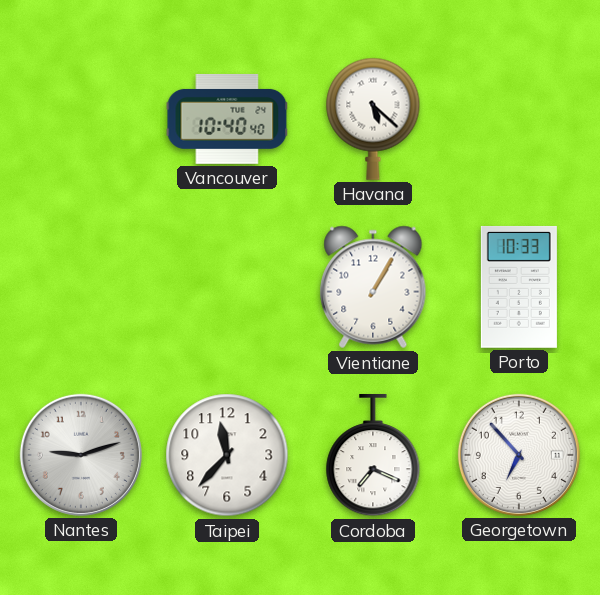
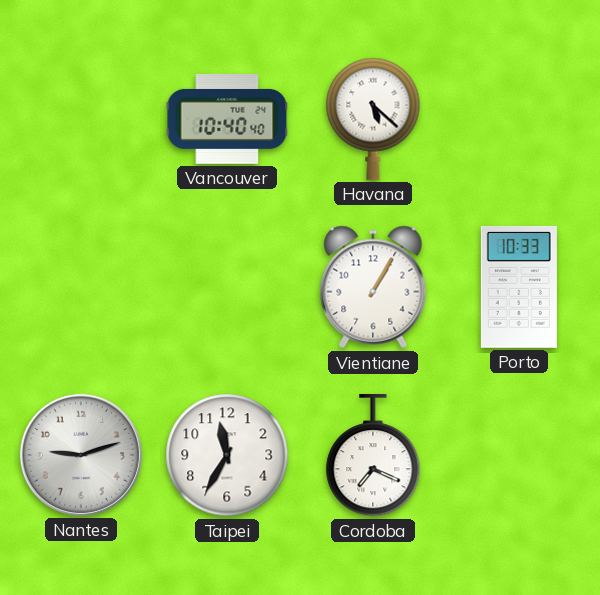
Taipei: 11:37 -> 11:35
Georgetown: 6:53 -> none
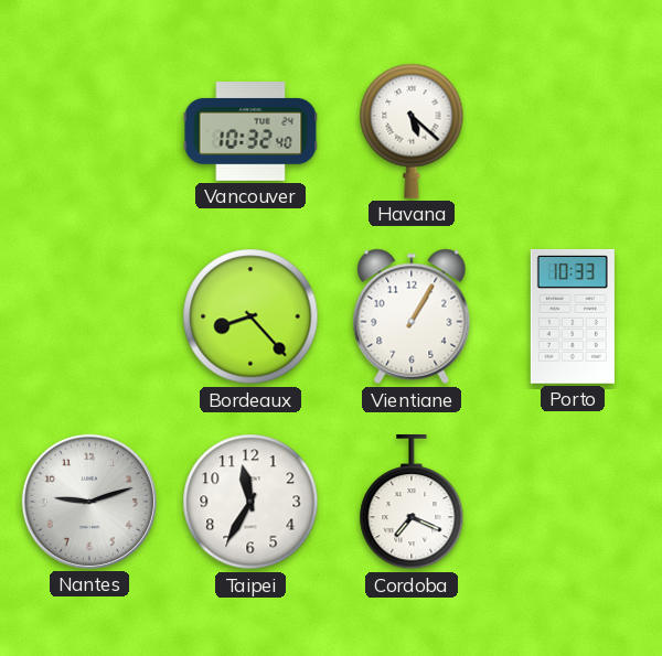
Vancouver: 10:40 -> 10:32
Bordeaux: none -> 8:23
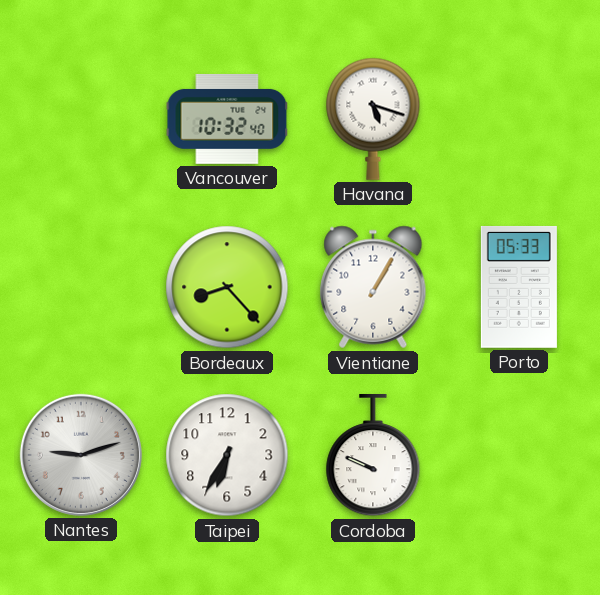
Havana: 5:22 -> 5:18
Porto: 10:33 -> 05:33
Taipei: 11:35 -> 6:35
Cordoba: 7:19 -> 9:49
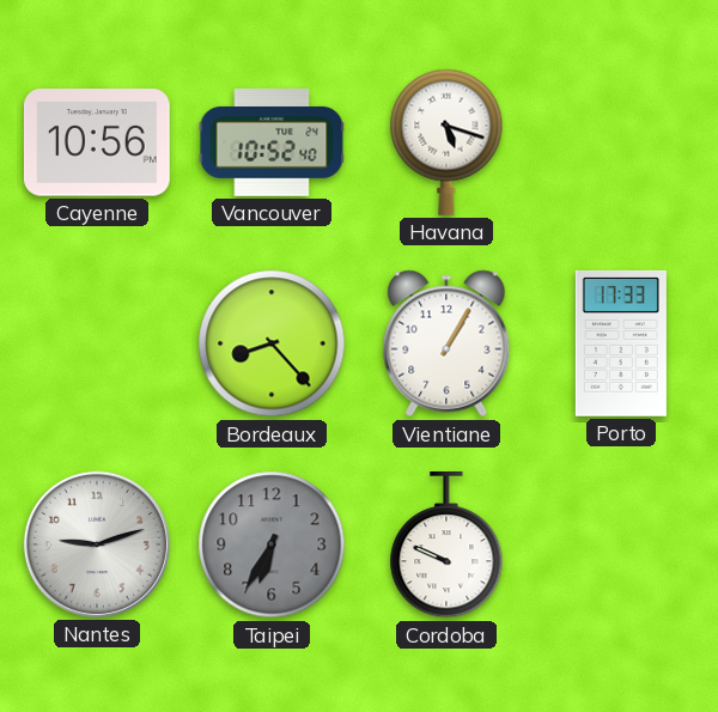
Cayenne: none -> 10:56
Vancouver: 10:32 -> 10:52
Porto: 05:33 -> 17:33
Taipei dial: white -> grey
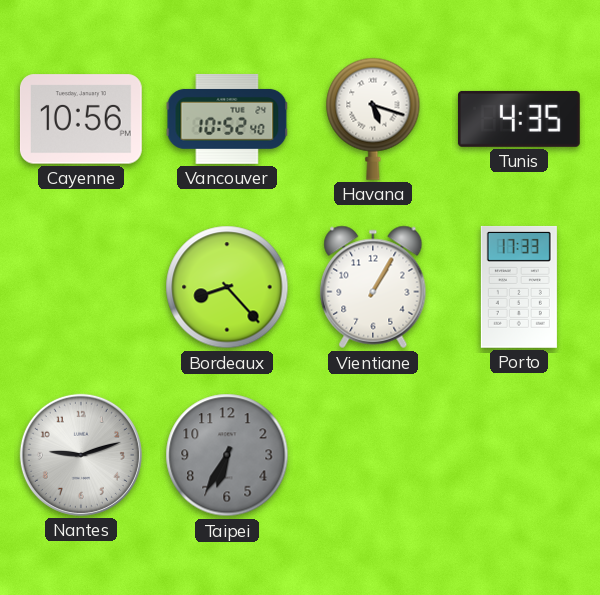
Tunis: none -> 4:35
Cordoba: 9:49 -> none
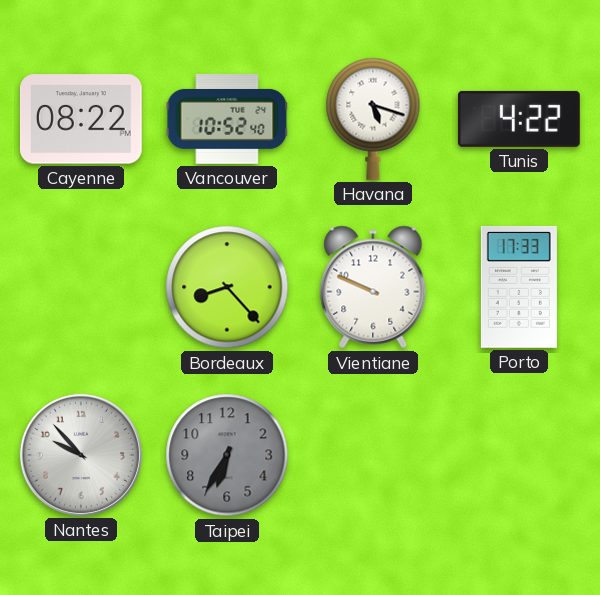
Cayenne: 10:56 -> 08:22
Tunis: 4:35 -> 4:22
Vientiane: 1:05 -> 9:49
Nantes: 9:12 -> 9:53
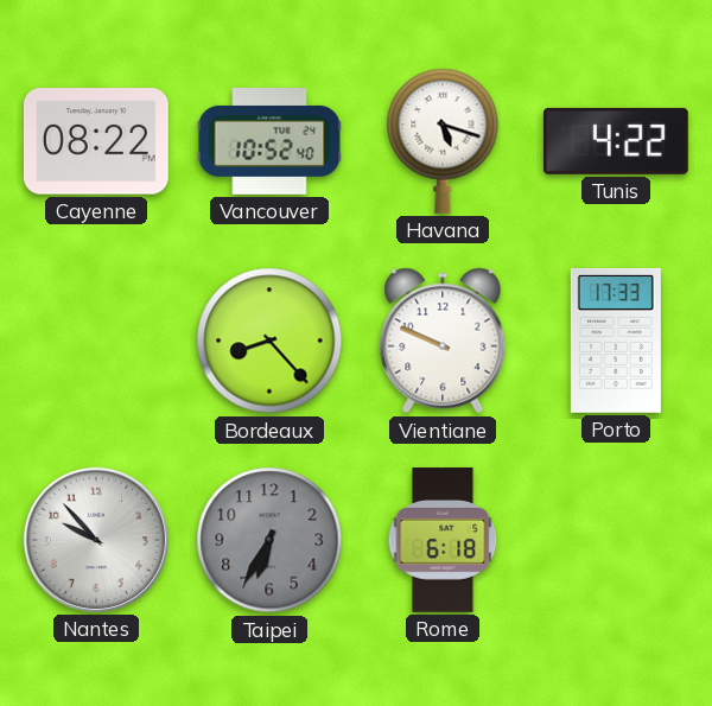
Rome: none -> 6:18
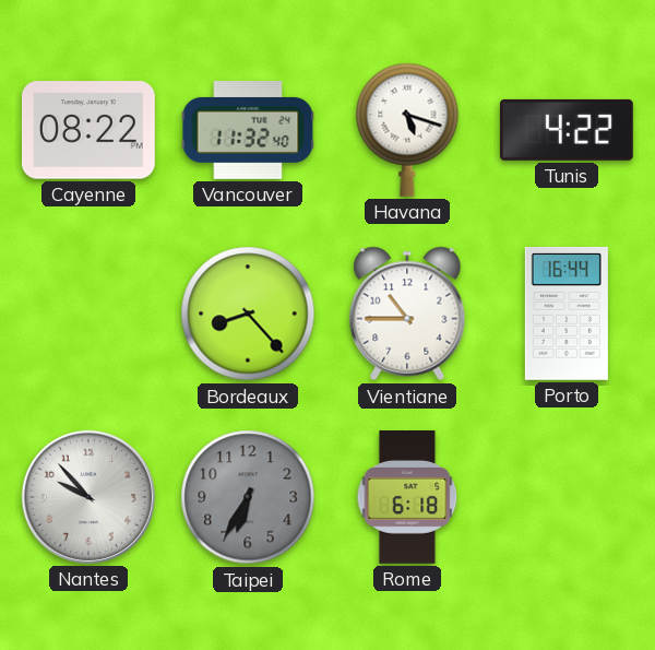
Vancouver: 10:52 -> 11:32
Vientiane: 9:49 -> 10:45
Porto: 17:33 -> 16:44
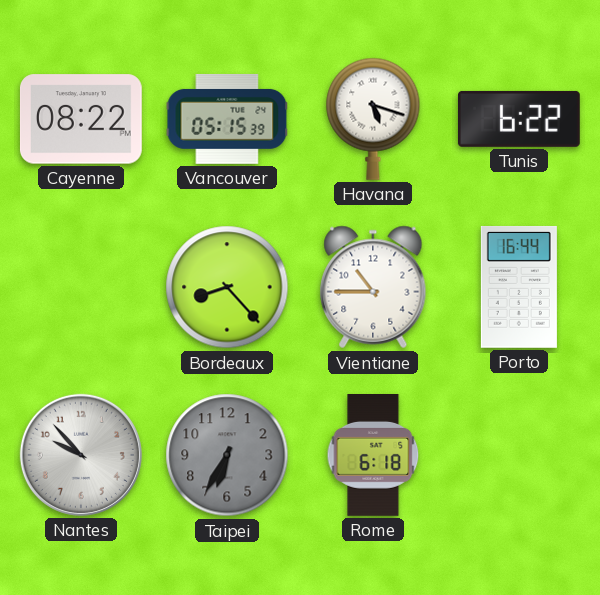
Vancouver: 11:32 -> 05:15
Tunis: 4:22 -> 6:22
